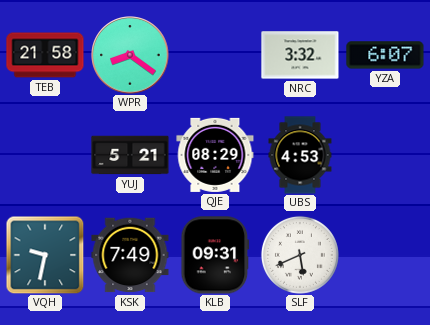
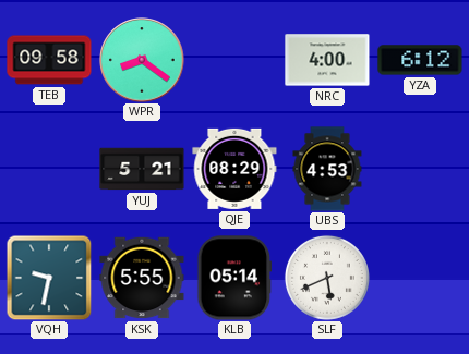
TEB: 21:58 -> 09:58
NRC: 3:32 -> 4:00
YZA: 6:07 -> 6:12
KSK: 7:49 -> 5:55
KLB: 09:31 -> 05:14
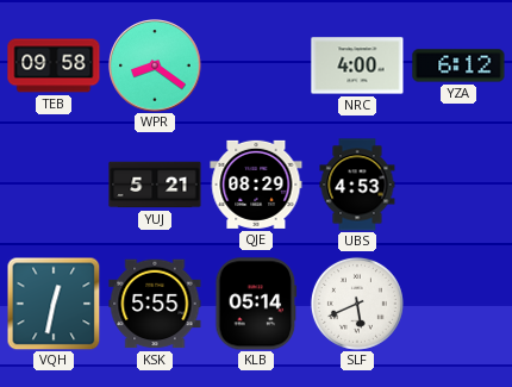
VQH: 9:32 -> 12:32
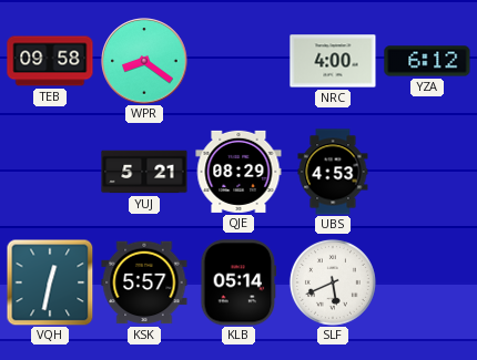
KSK: 5:55 -> 5:57
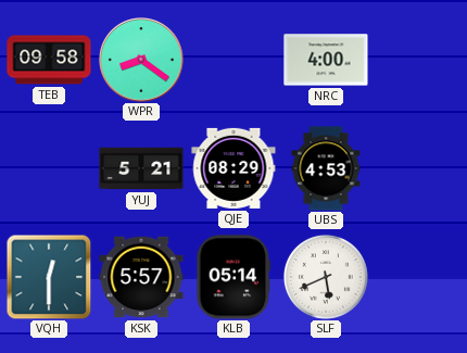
YZA: 6:12 -> none
VQH: 12:32 -> 12:30
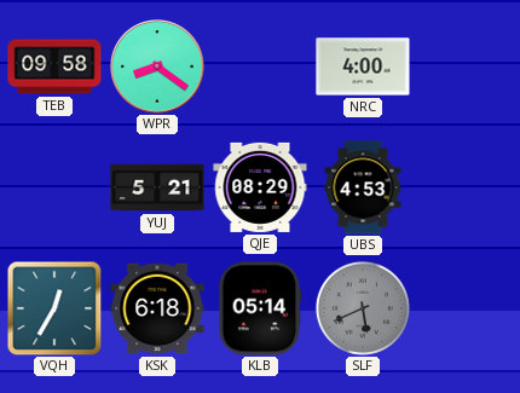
VQH: 12:30 -> 12:35
KSK: 5:57 -> 6:18
SLF dial: white -> grey
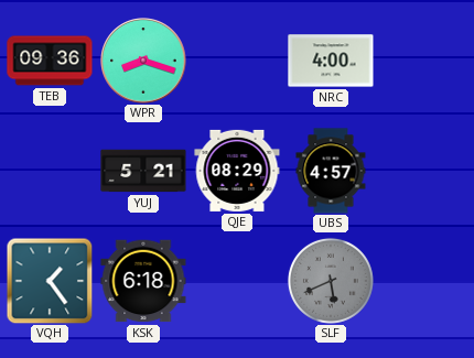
TEB: 09:58 -> 09:36
WPR: 8:21 -> 8:18
UBS: 4:53 -> 4:57
VQH: 12:35 -> 1:24
KLB: 05:14 -> none
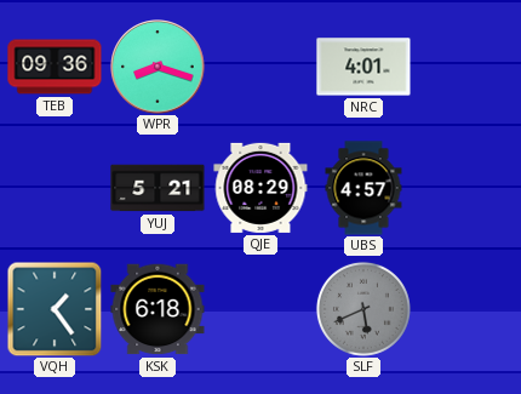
NRC: 4:00 -> 4:01
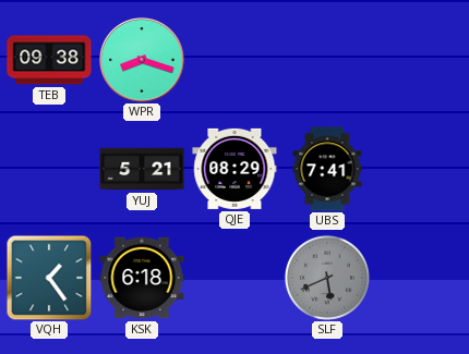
TEB: 09:36 -> 09:38
NRC: 4:01 -> none
UBS: 4:57 -> 7:41
